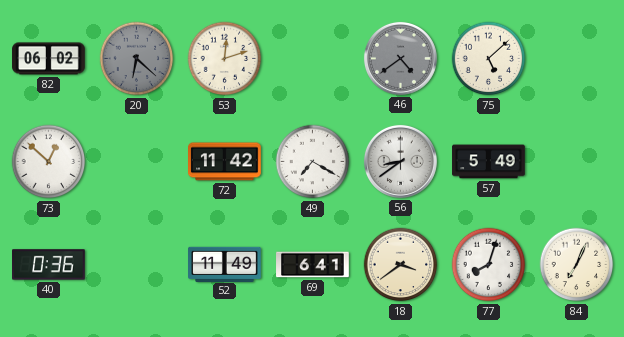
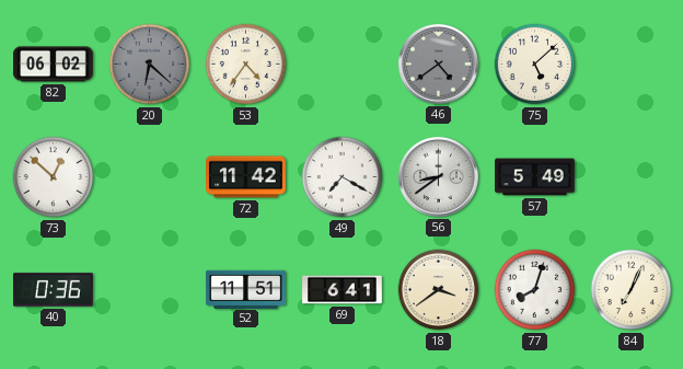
53: 12:12 -> 4:36
52: 11:49 -> 11:51
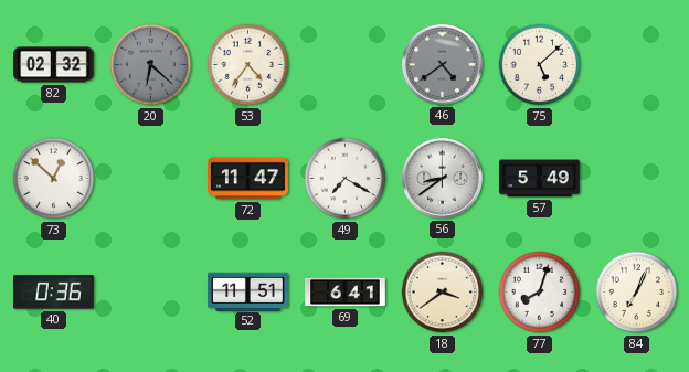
82: 06:02 -> 02:32
72: 11:42 -> 11:47
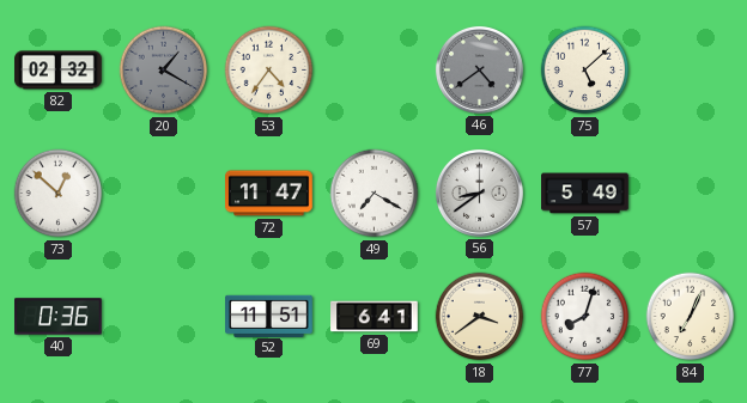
20: 6:22 -> 1:20
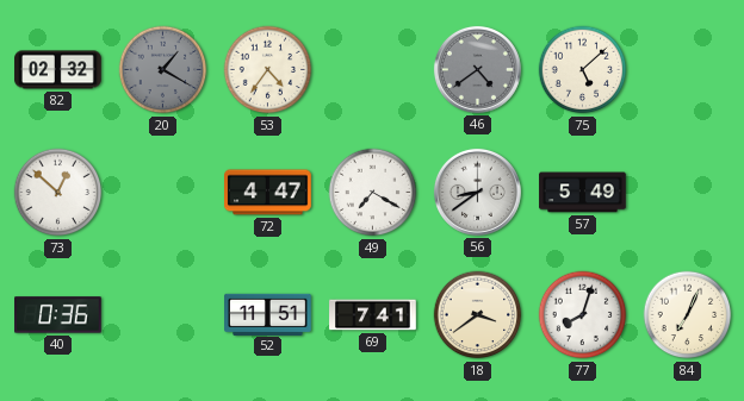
72: 11:47 -> 4:47
69: 6:41 -> 7:41
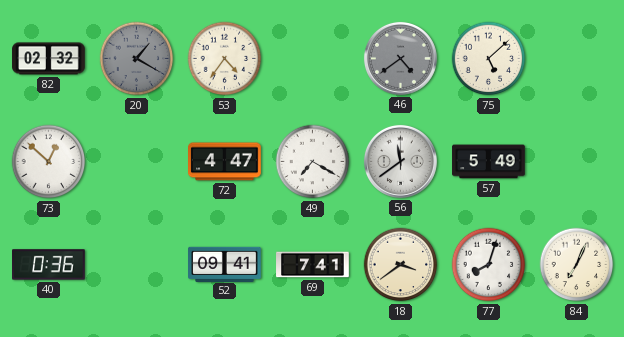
56: 8:39 -> 11:39
52: 11:51 -> 09:41
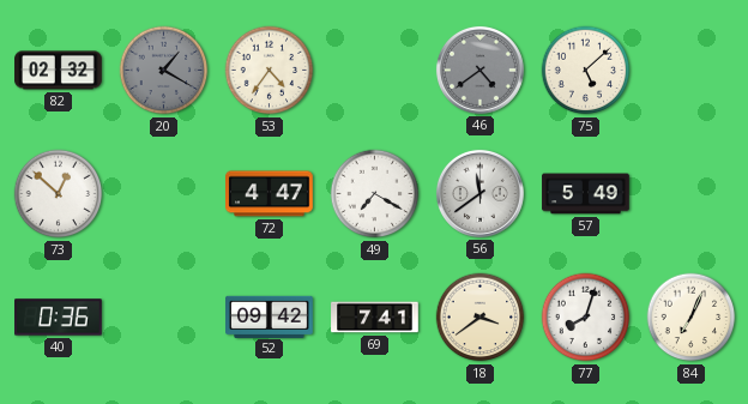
52: 09:41 -> 09:42
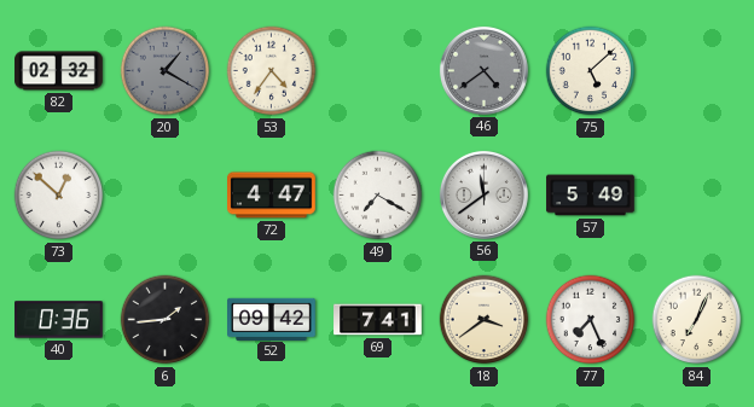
6: none -> 1:44
77: 8:03 -> 7:26
